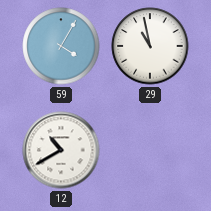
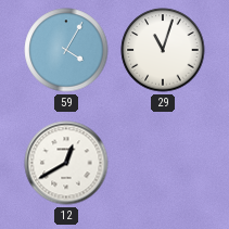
29: 10:58 -> 11:03
12: 10:40 -> 12:40
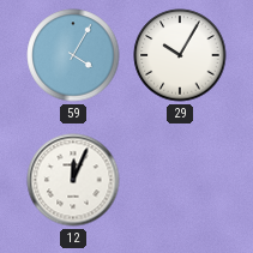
29: 11:03 -> 10:05
12: 12:40 -> 12:04
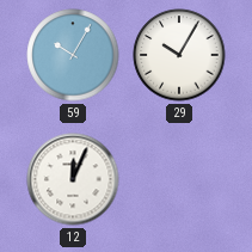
59: 4:05 -> 10:05
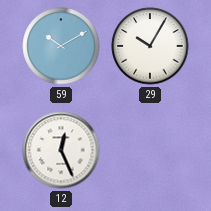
59: 10:05 -> 10:10
12: 12:04 -> 12:26
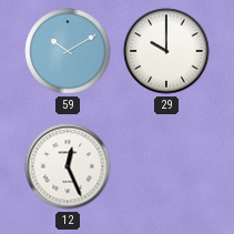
29: 10:05 -> 10:00
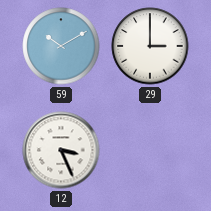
29: 10:00 -> 3:00
12: 12:26 -> 3:26
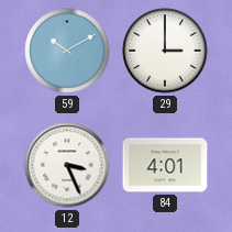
84: none -> 4:01
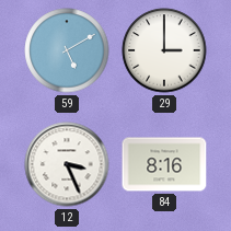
59: 10:10 -> 5:10
84: 4:01 -> 8:16
